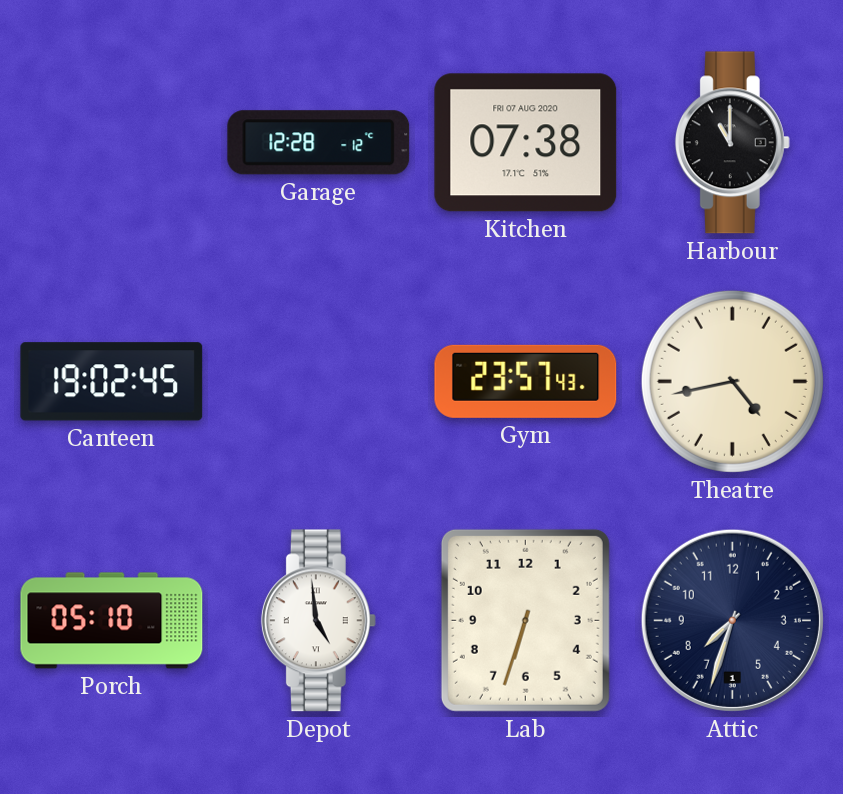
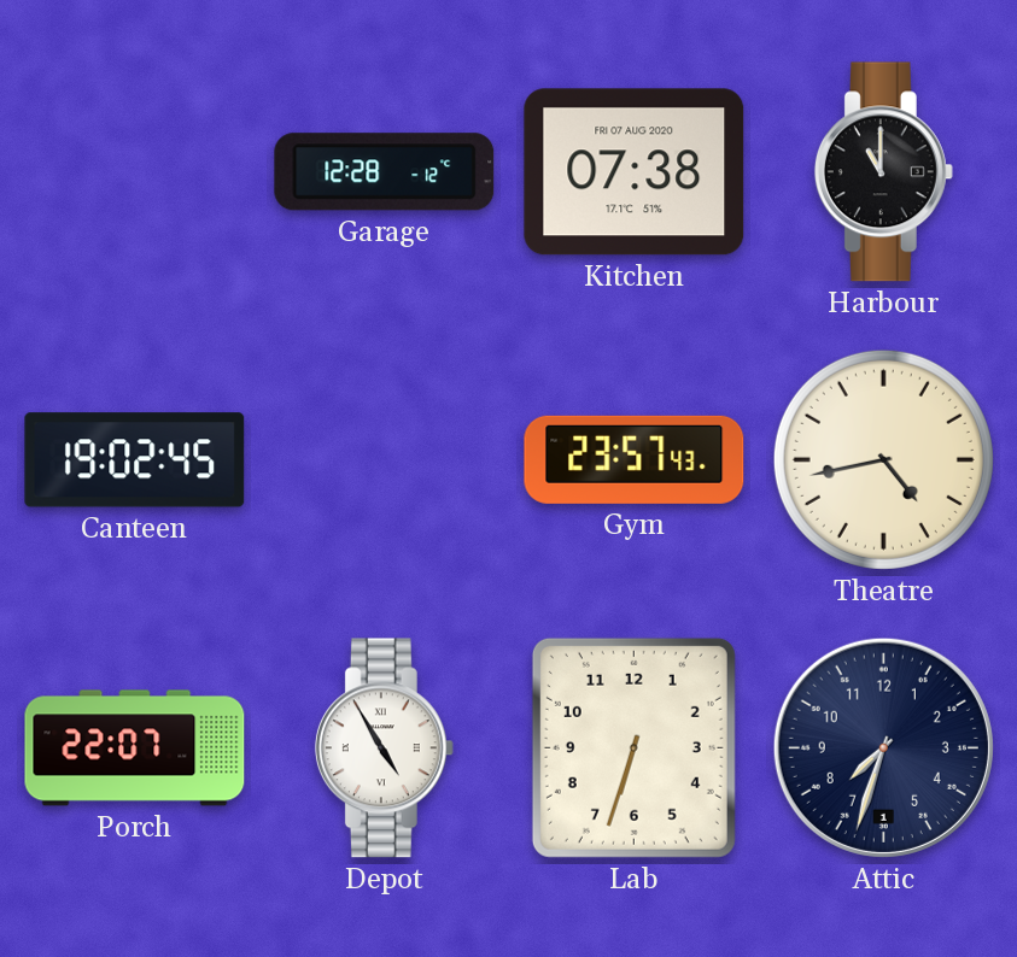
Porch: 05:10 -> 22:07
Depot: 4:59 -> 4:55
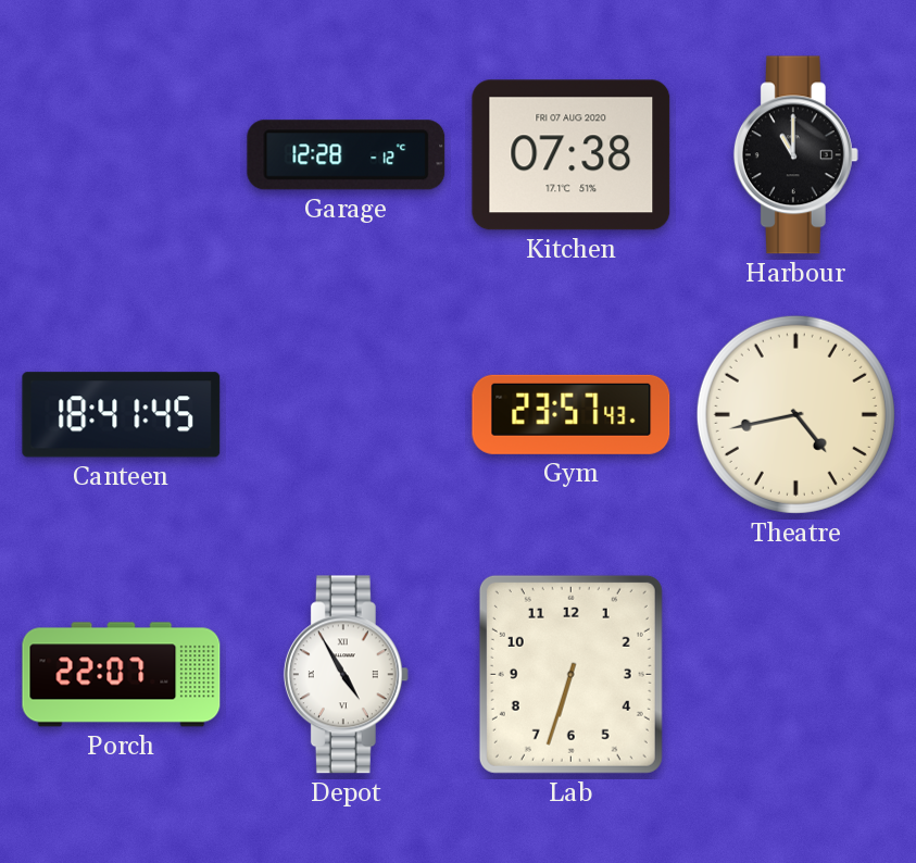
Canteen: 19:02 -> 18:41
Attic: 7:33 -> none
